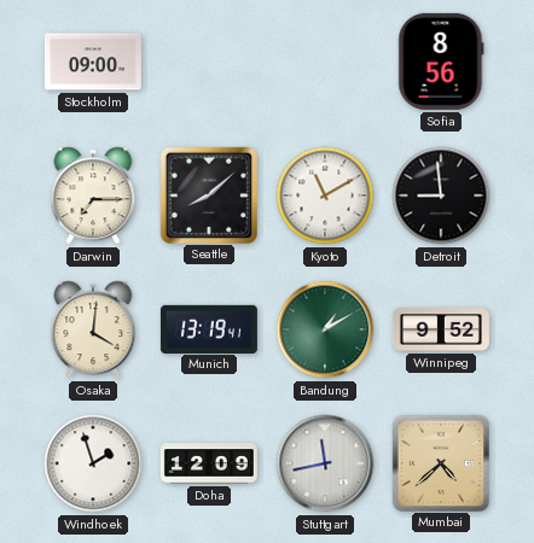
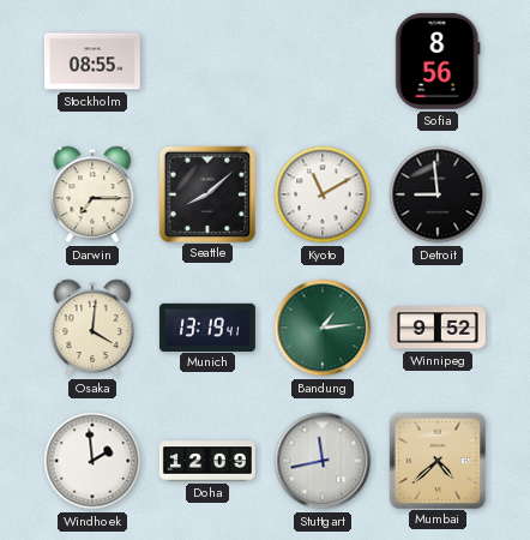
Stockholm: 09:00 -> 08:55
Bandung: 1:10 -> 1:14
Windhoek: 1:57 -> 1:59
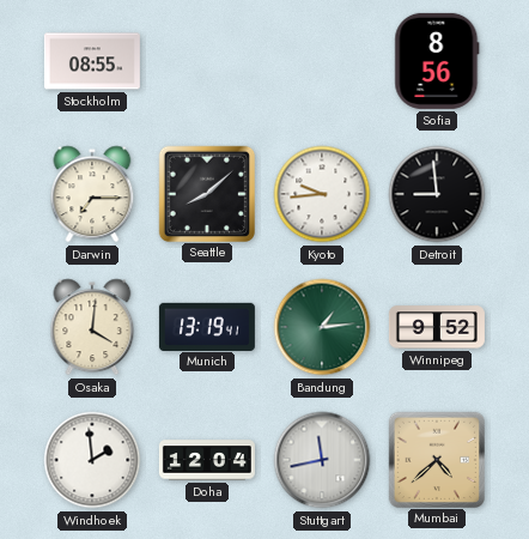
Kyoto: 11:10 -> 9:44
Doha: 12:09 -> 12:04
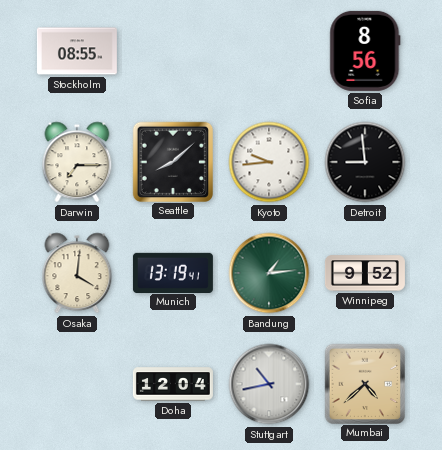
Windhoek: 1:59 -> none
Stuttgart: 11:43 -> 10:43
